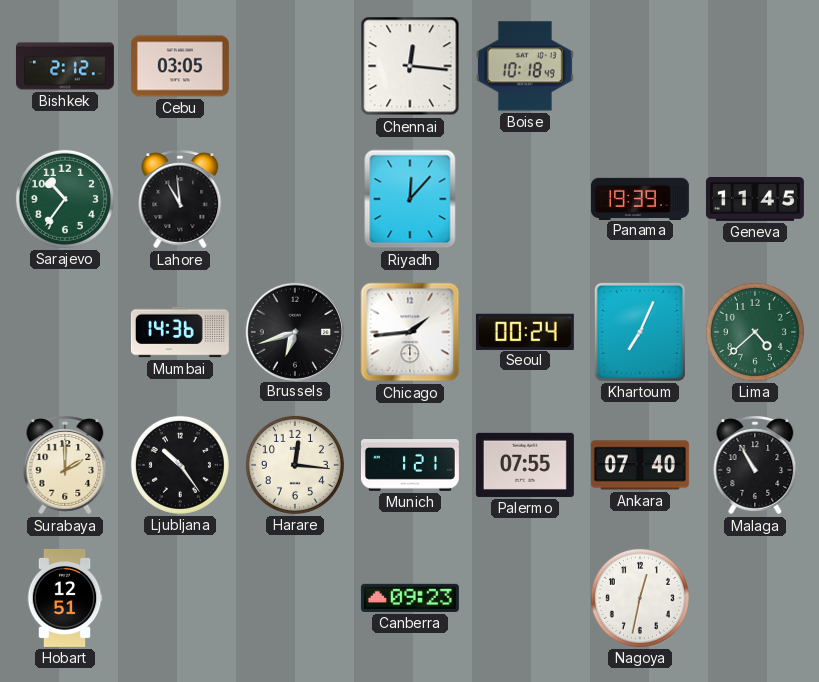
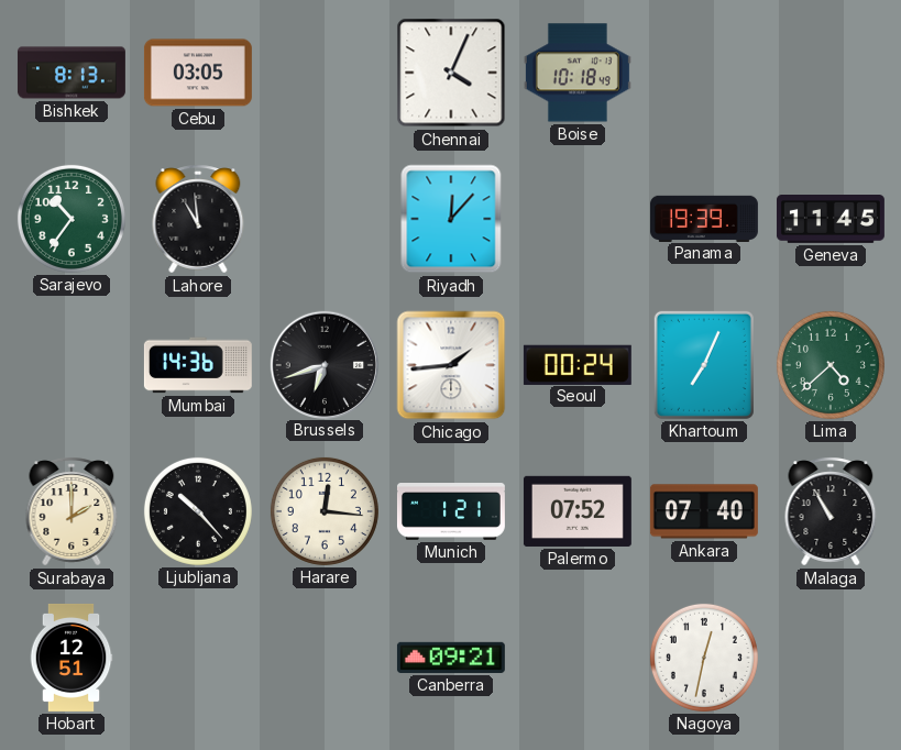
Bishkek: 2:12 -> 8:13
Chennai: 12:16 -> 4:04
Ljubljana: 10:24 -> 10:23
Palermo: 07:55 -> 07:52
Canberra: 09:23 -> 09:21
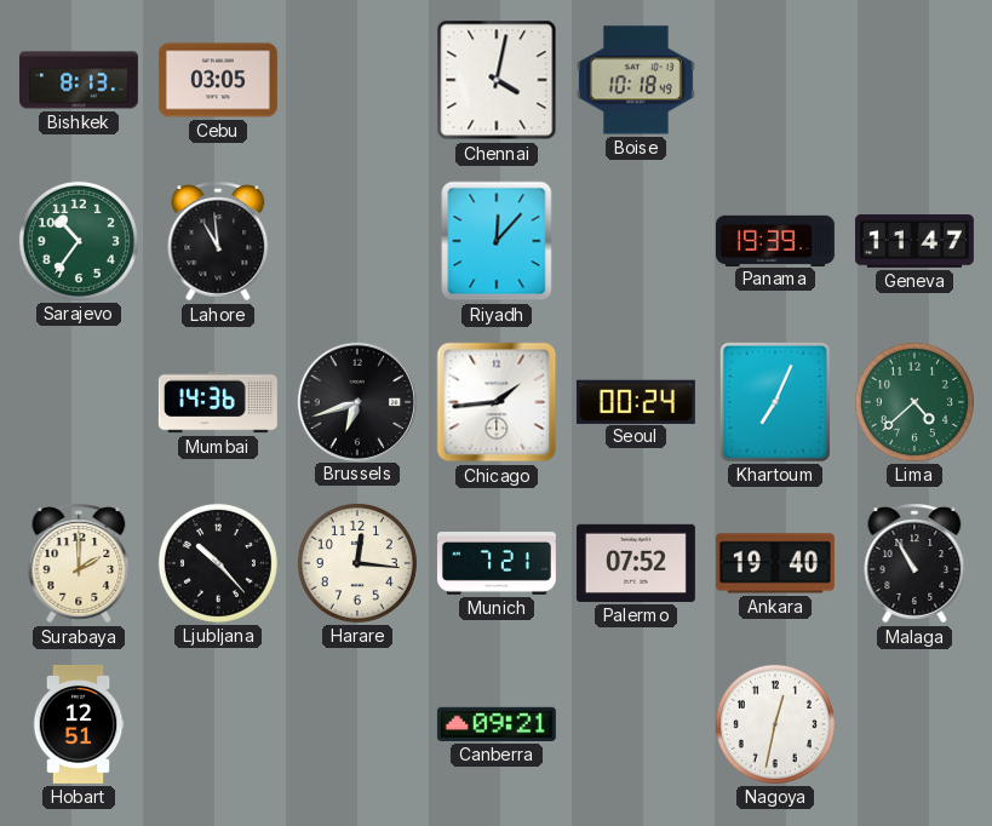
Chennai: 4:04 -> 4:02
Geneva: 11:45 -> 11:47
Munich: 1:21 -> 7:21
Ankara: 07:40 -> 19:40
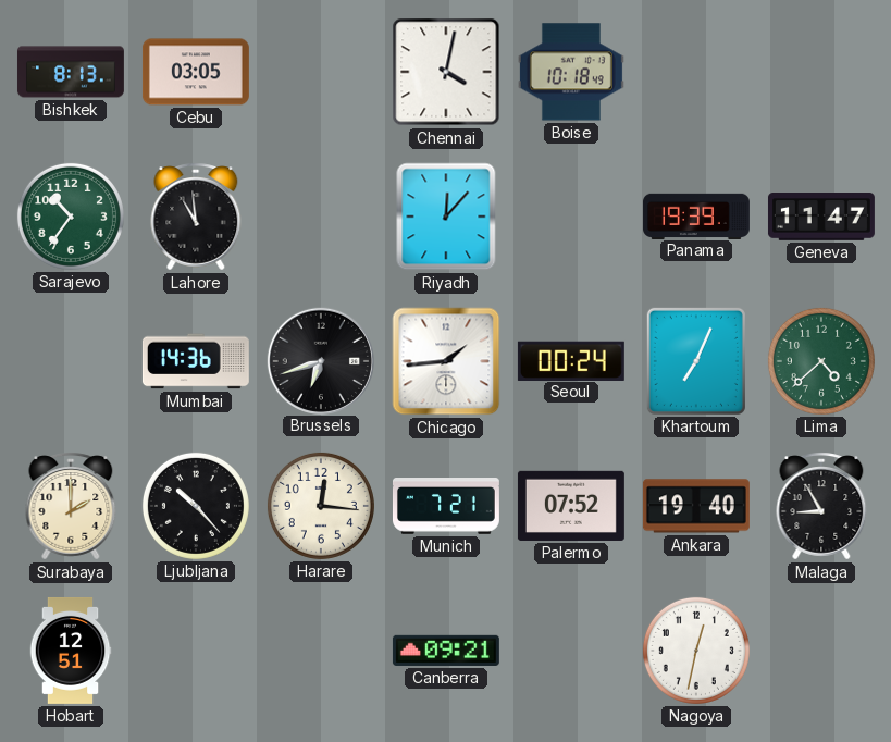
Malaga: 10:55 -> 8:55
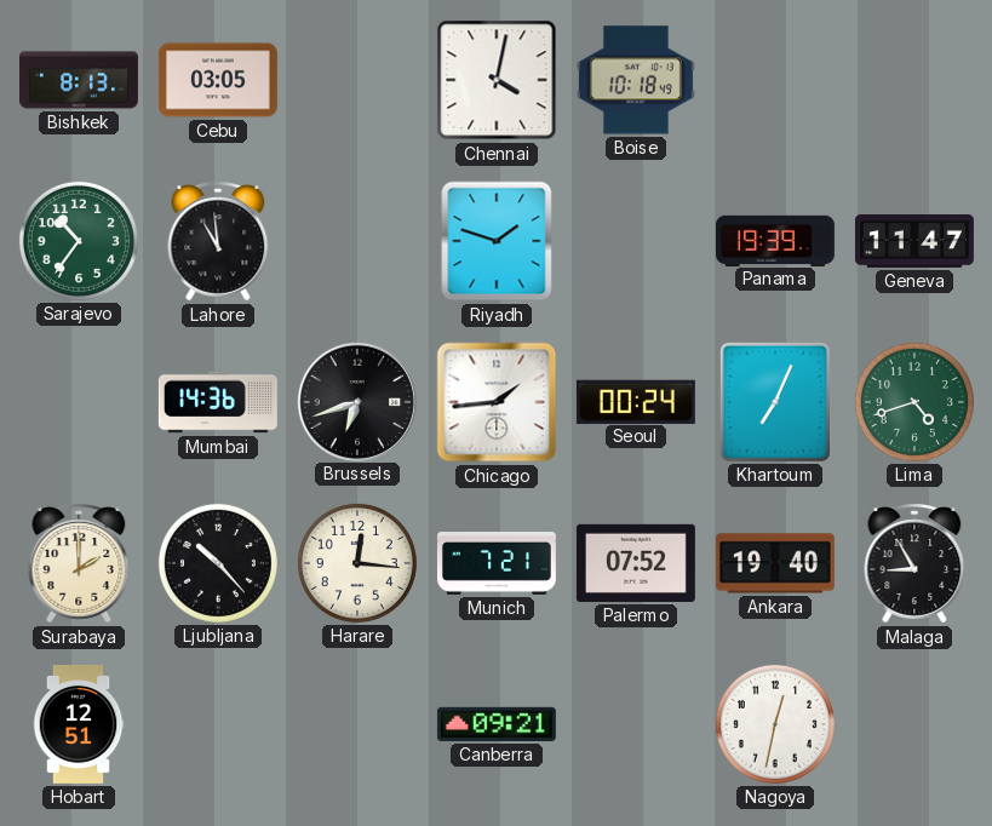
Riyadh: 12:07 -> 1:48
Lima: 4:38 -> 4:42
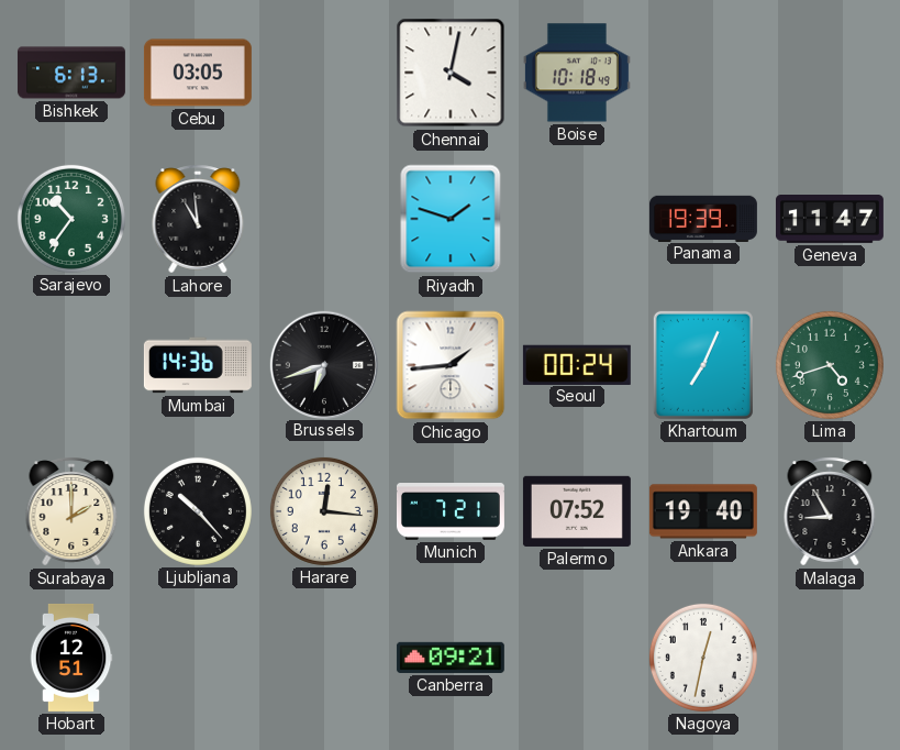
Bishkek: 8:13 -> 6:13
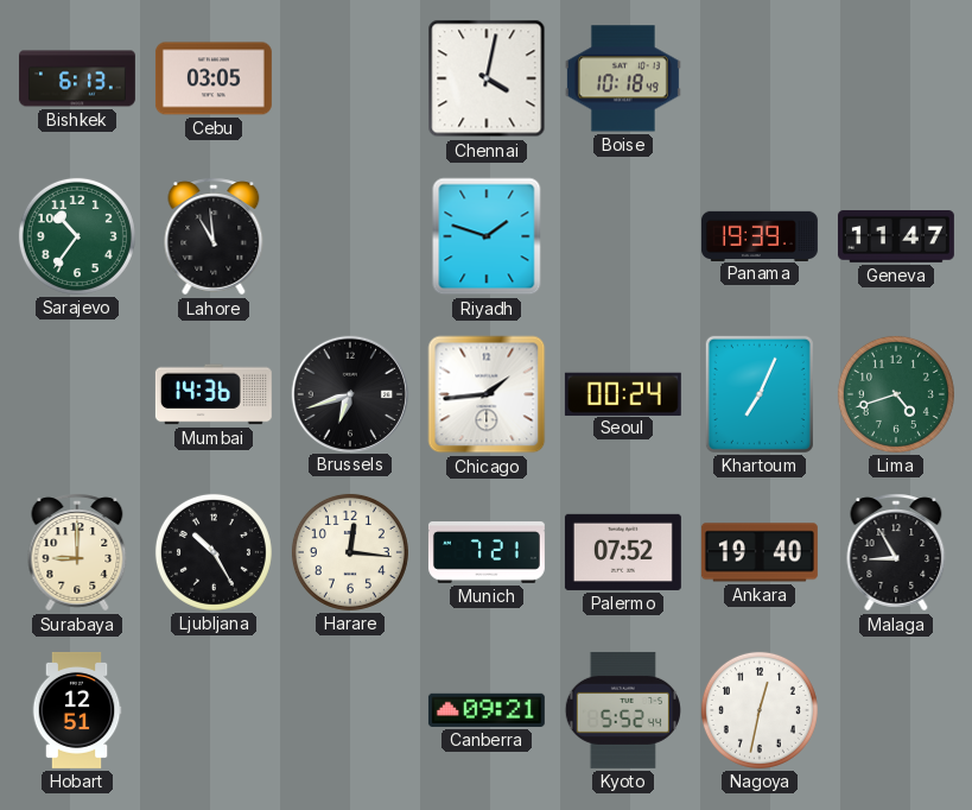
Surabaya: 2:00 -> 9:00
Ljubljana: 10:23 -> 10:25
Kyoto: none -> 5:52
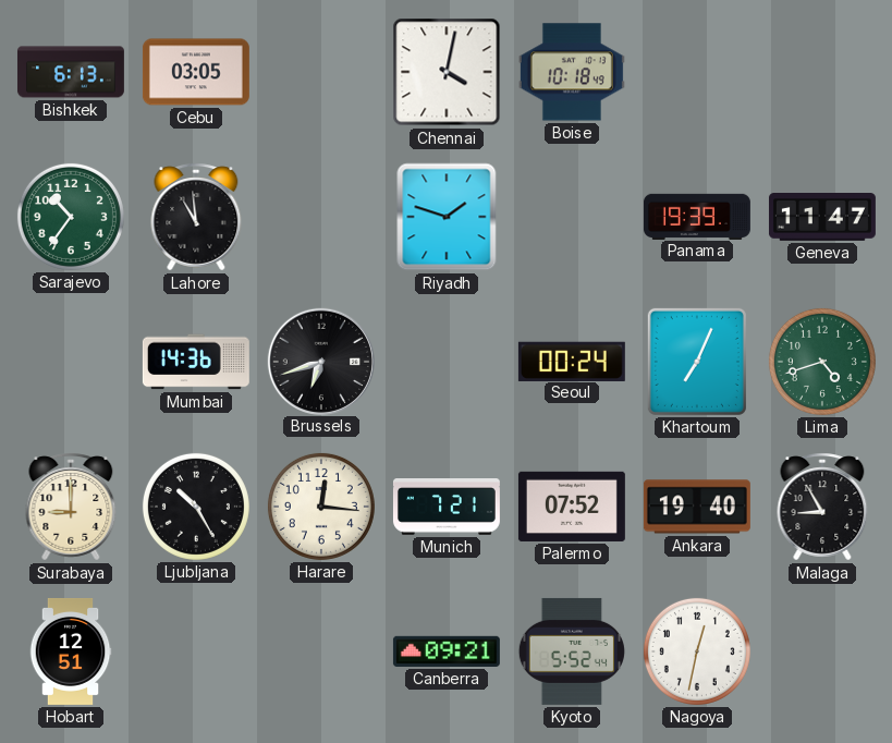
Chicago: 1:44 -> none
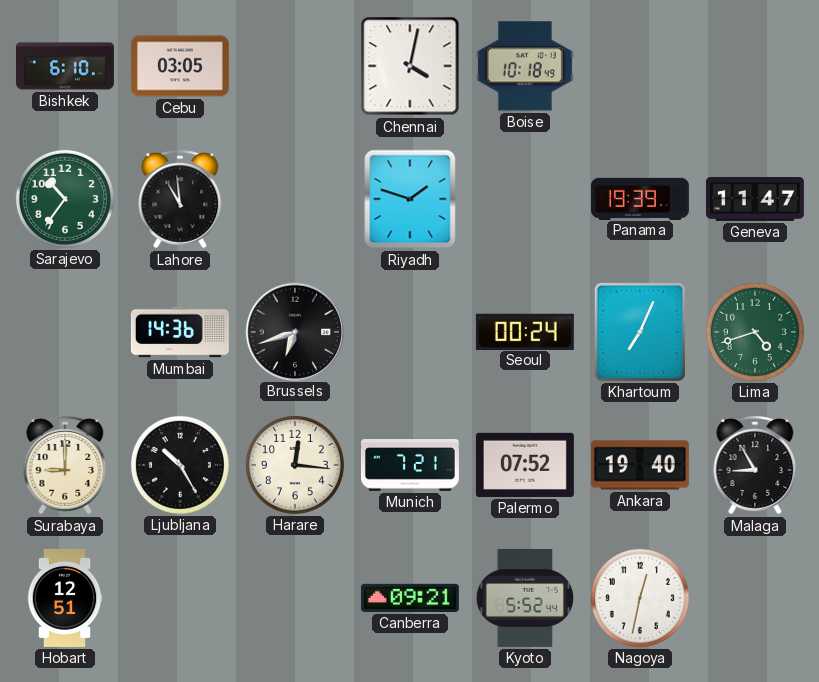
Bishkek: 6:13 -> 6:10
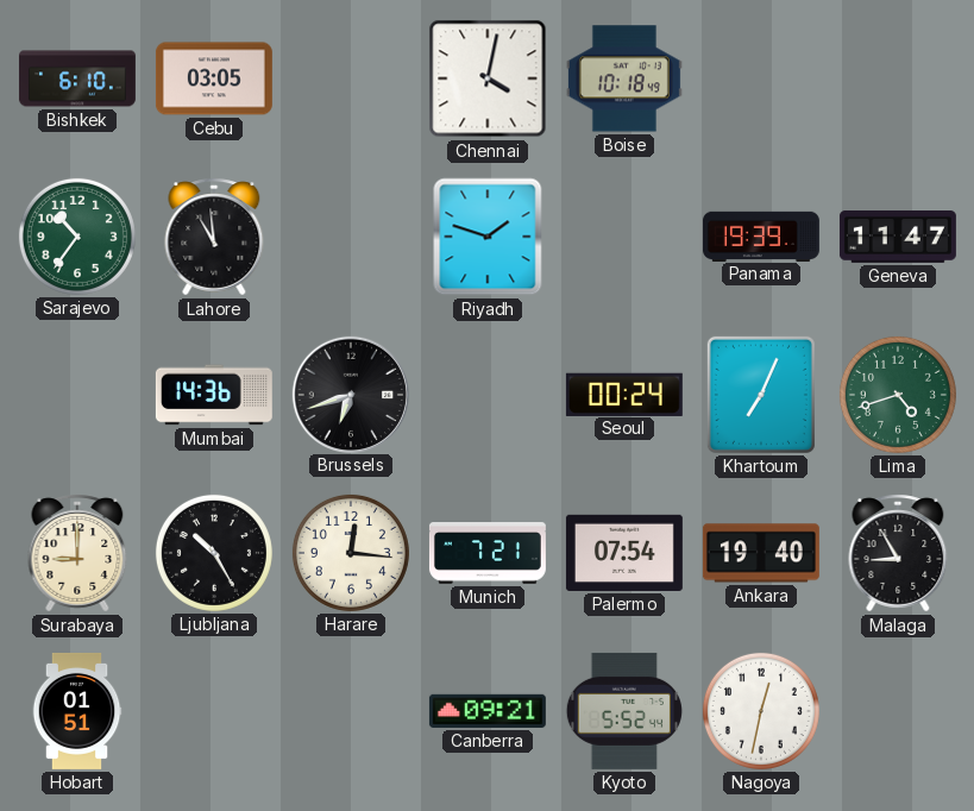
Palermo: 07:52 -> 07:54
Hobart: 12:51 -> 01:51
